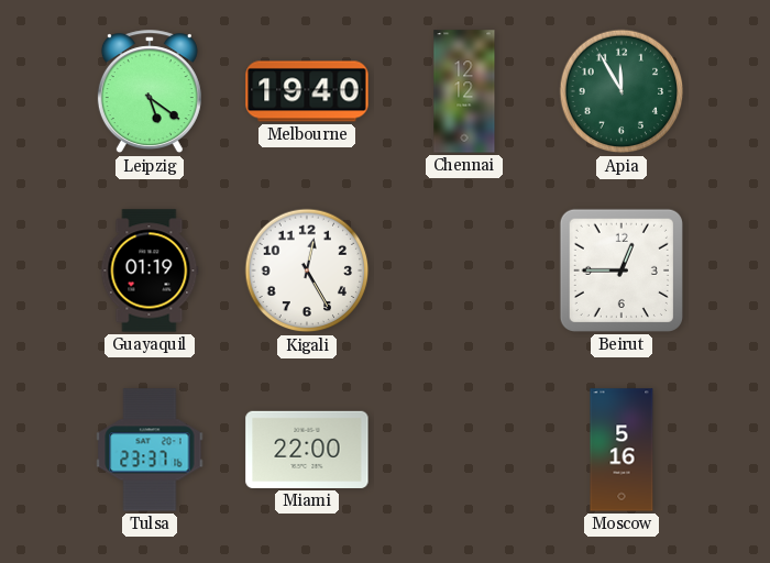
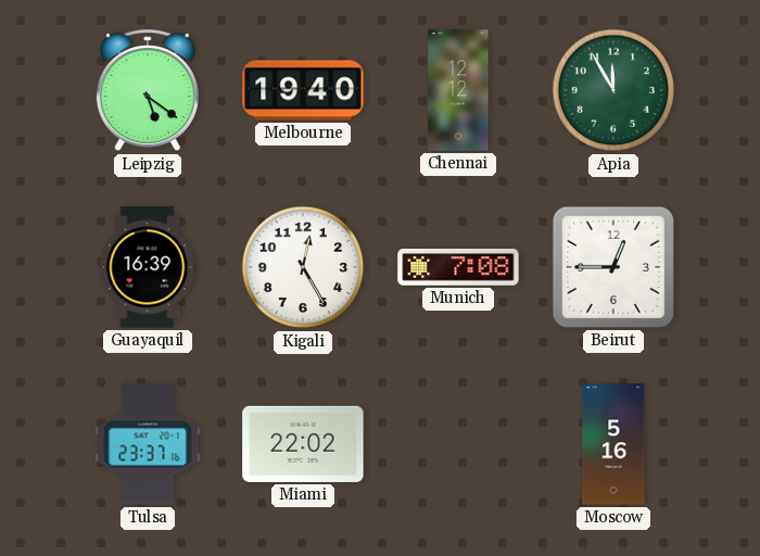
Guayaquil: 01:19 -> 16:39
Munich: none -> 7:08
Miami: 22:00 -> 22:02
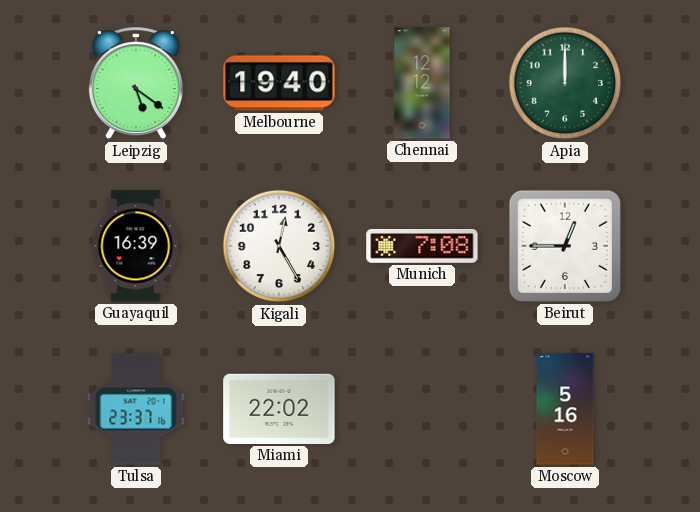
Apia: 11:55 -> 12:00
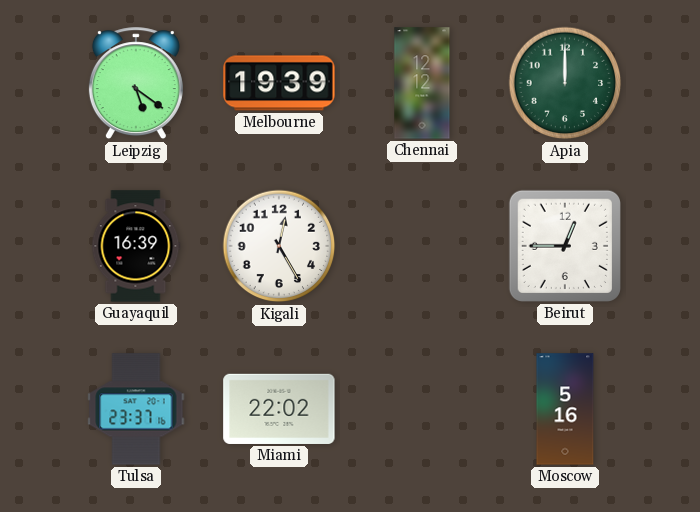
Melbourne: 19:40 -> 19:39
Munich: 7:08 -> none
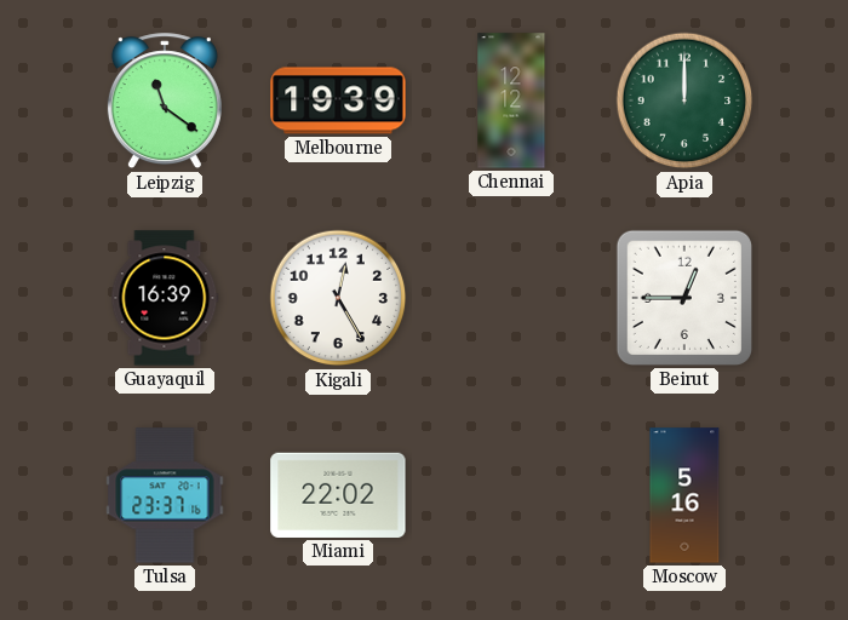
Leipzig: 5:21 -> 11:21
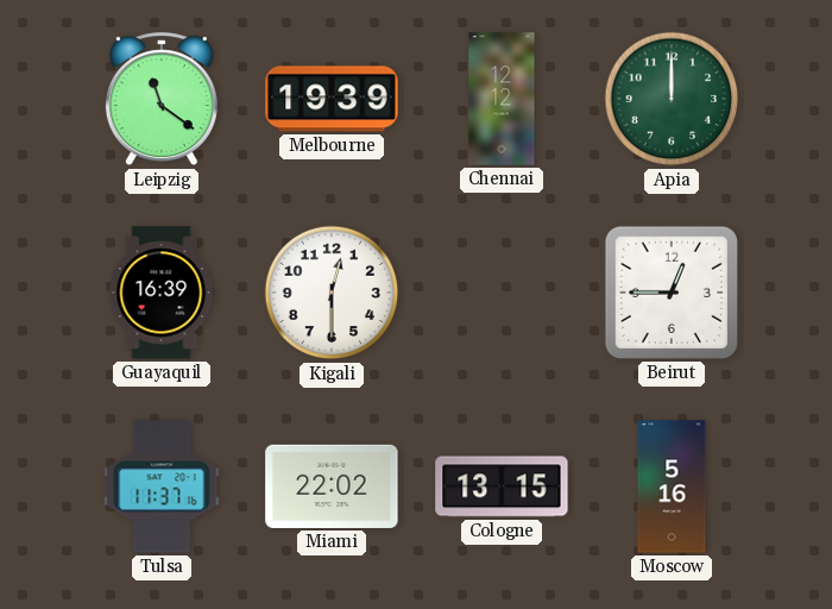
Kigali: 12:25 -> 12:30
Tulsa: 23:37 -> 11:37
Cologne: none -> 13:15
